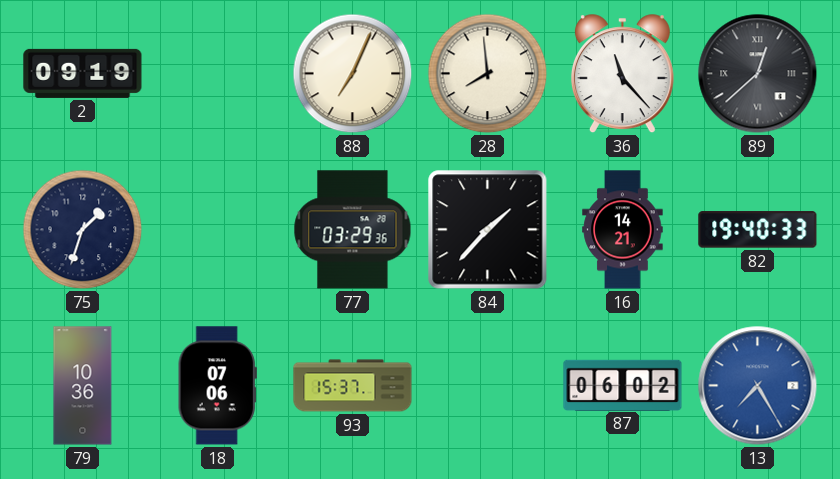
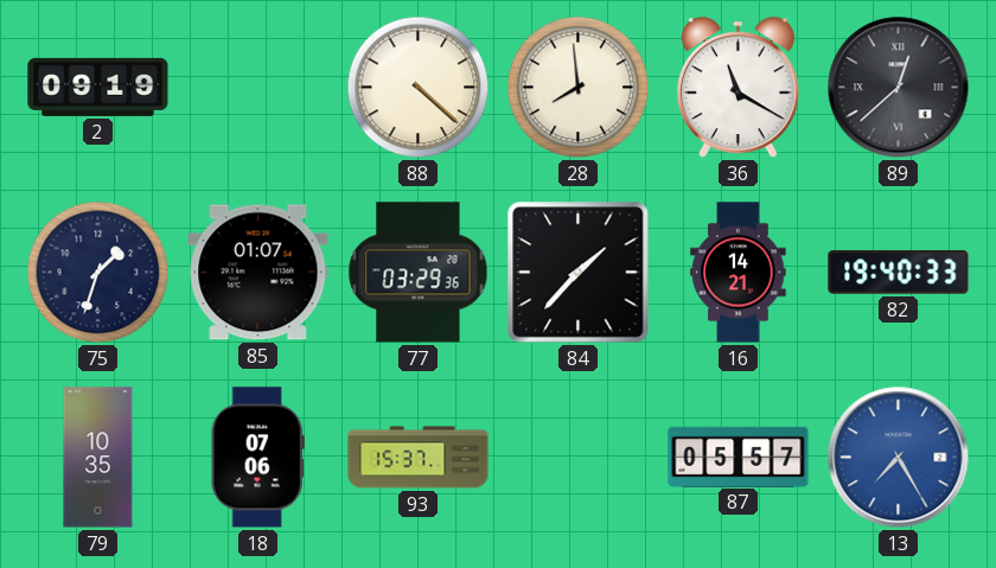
88: 7:04 -> 4:22
36: 11:23 -> 11:20
85: none -> 01:07
79: 10:36 -> 10:35
87: 06:02 -> 05:57
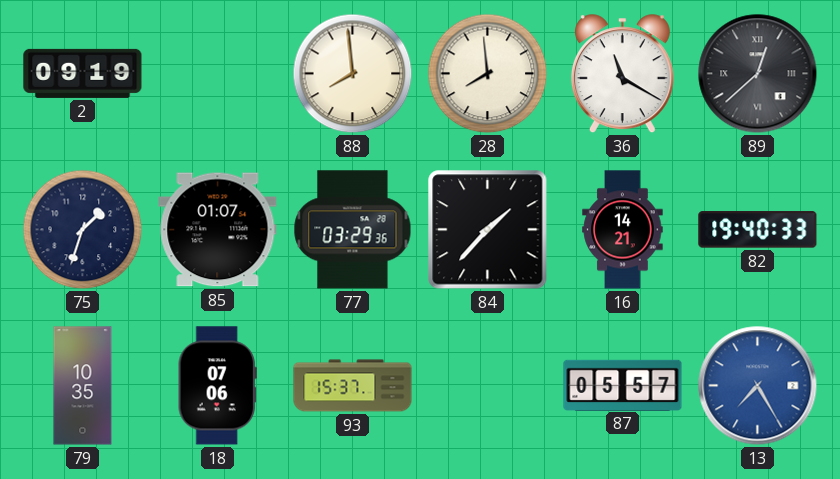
88: 4:22 -> 7:59
